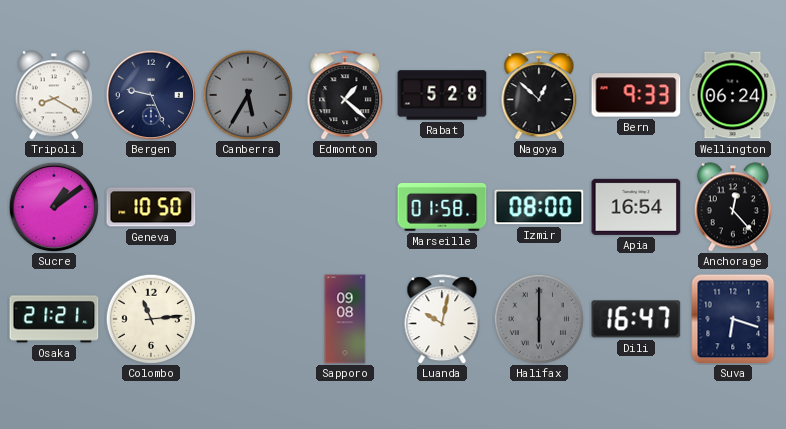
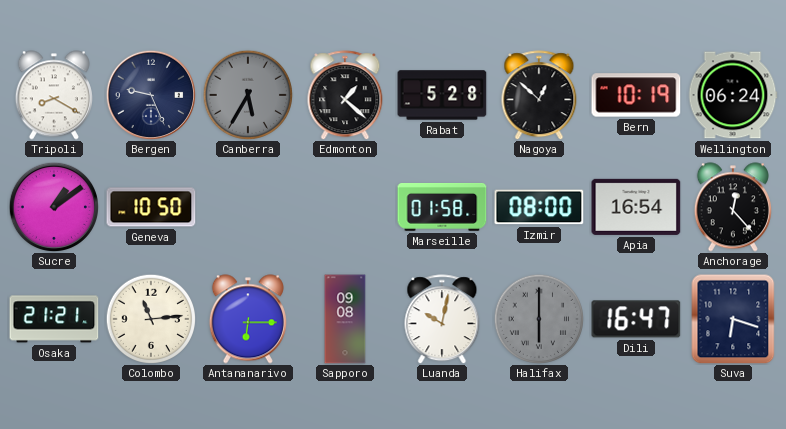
Bern: 9:33 -> 10:19
Antananarivo: none -> 6:15
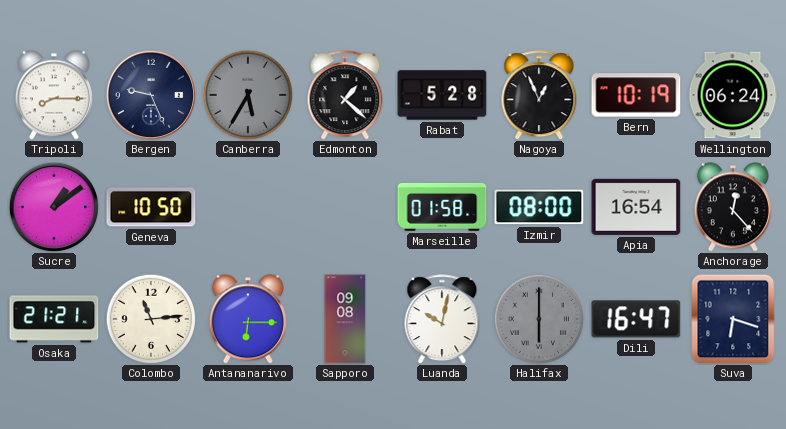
Tripoli: 8:20 -> 8:15
Nagoya: 12:52 -> 12:56
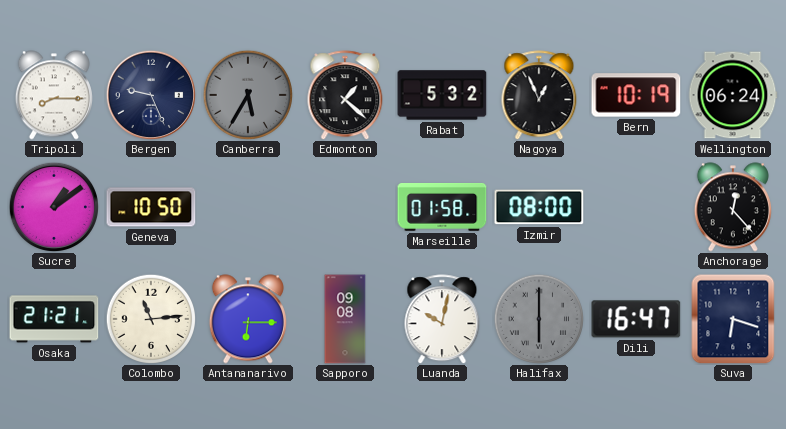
Rabat: 5:28 -> 5:32
Apia: 16:54 -> none
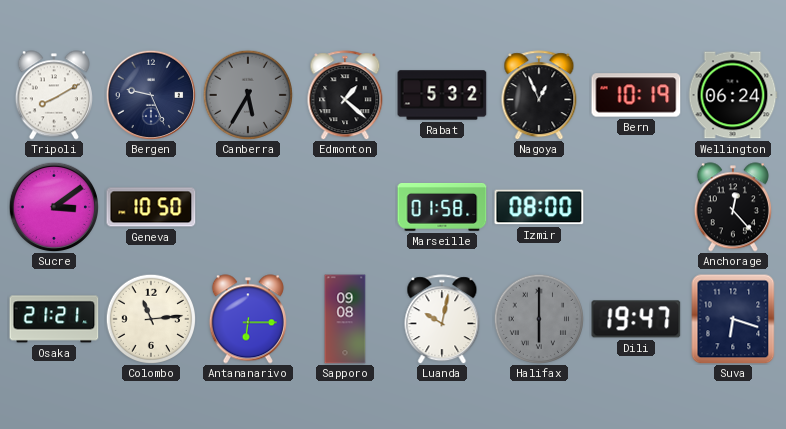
Tripoli: 8:15 -> 8:10
Sucre: 1:09 -> 3:09
Dili: 16:47 -> 19:47
